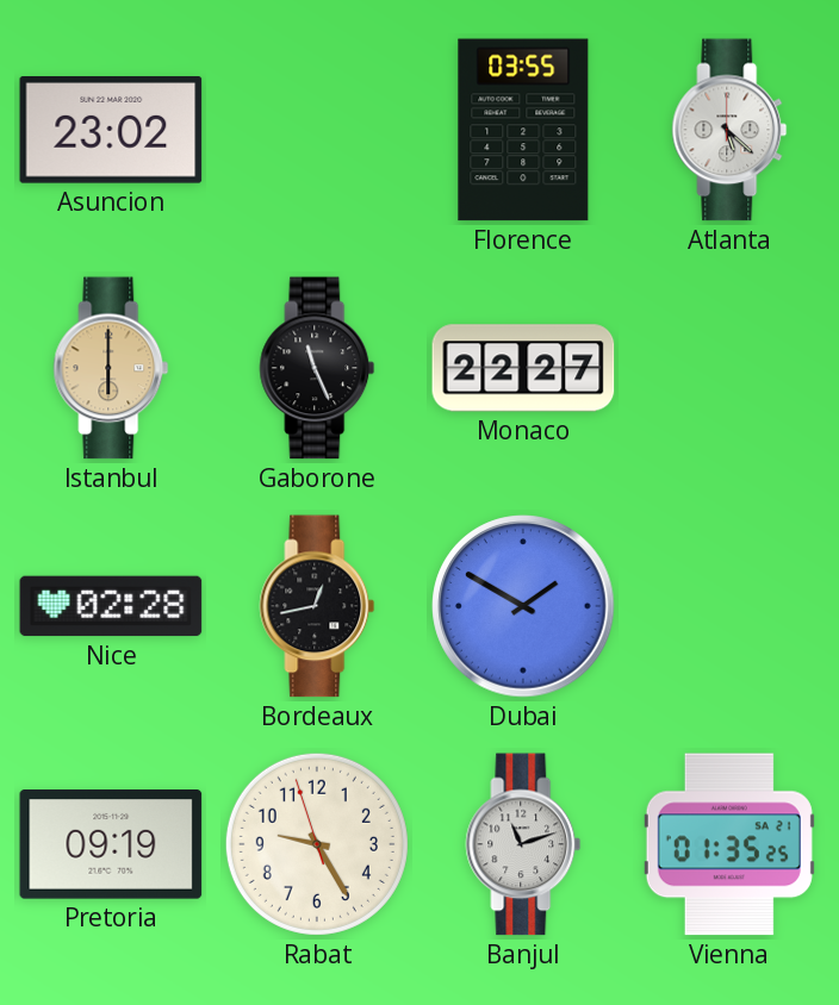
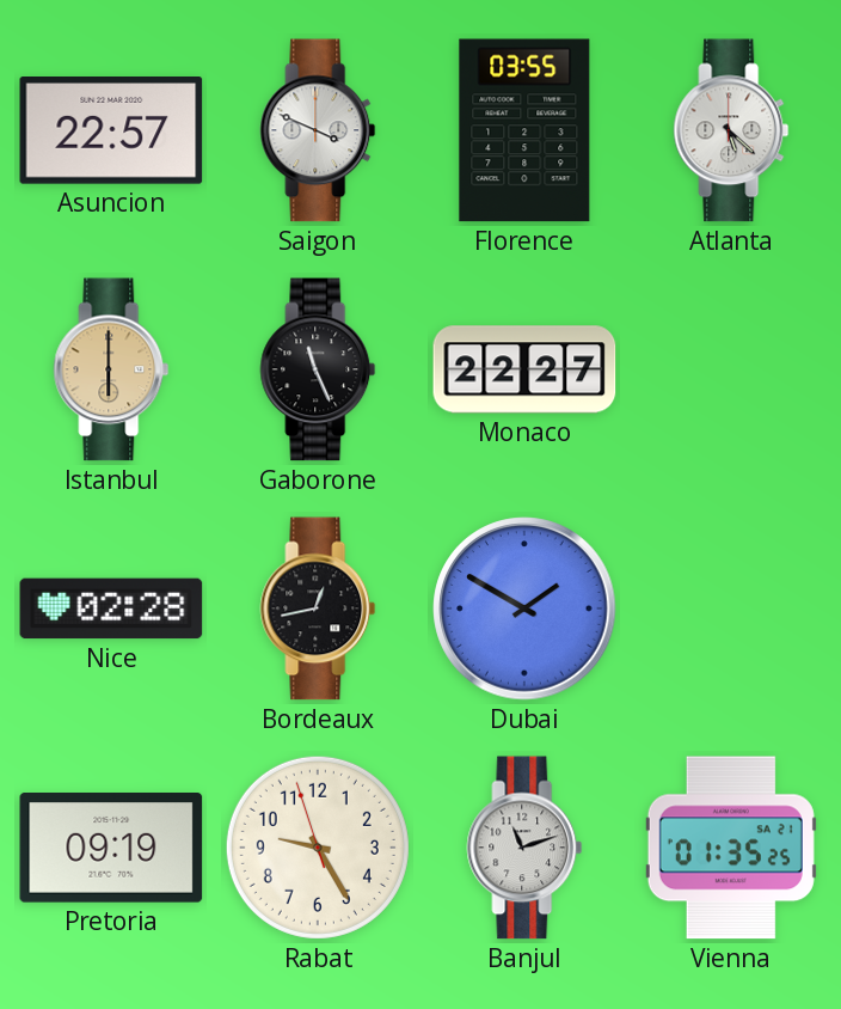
Asuncion: 23:02 -> 22:57
Saigon: none -> 3:49
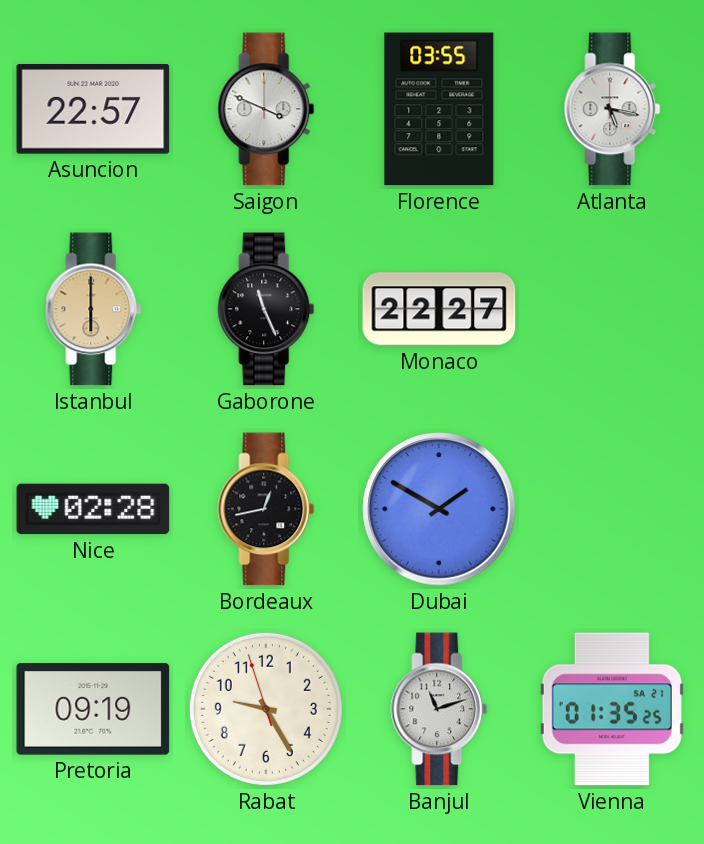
Atlanta: 5:22 -> 5:17
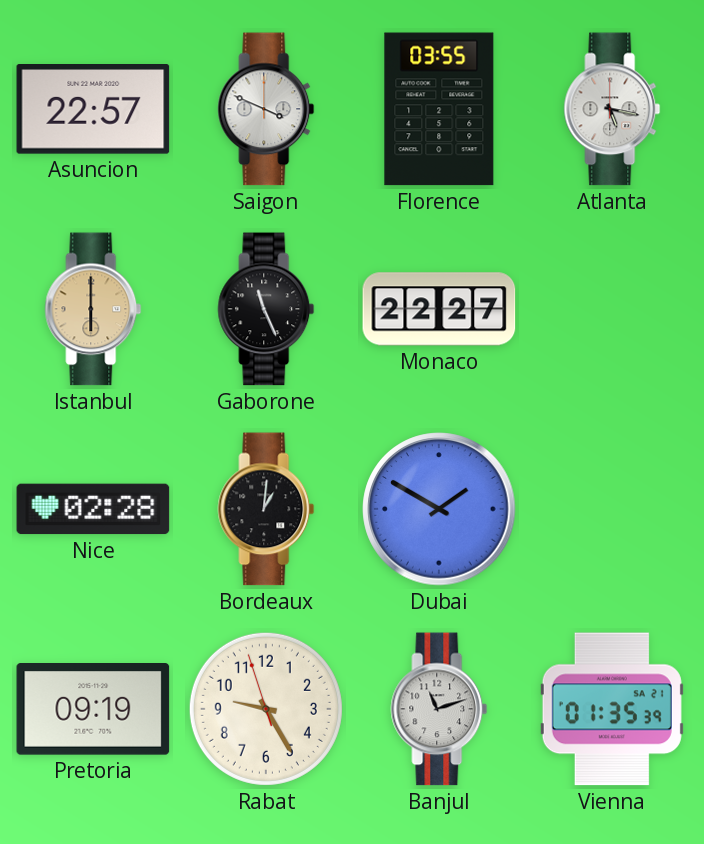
Bordeaux: 12:43 -> 1:01
Vienna: 01:35:25 -> 01:35:39
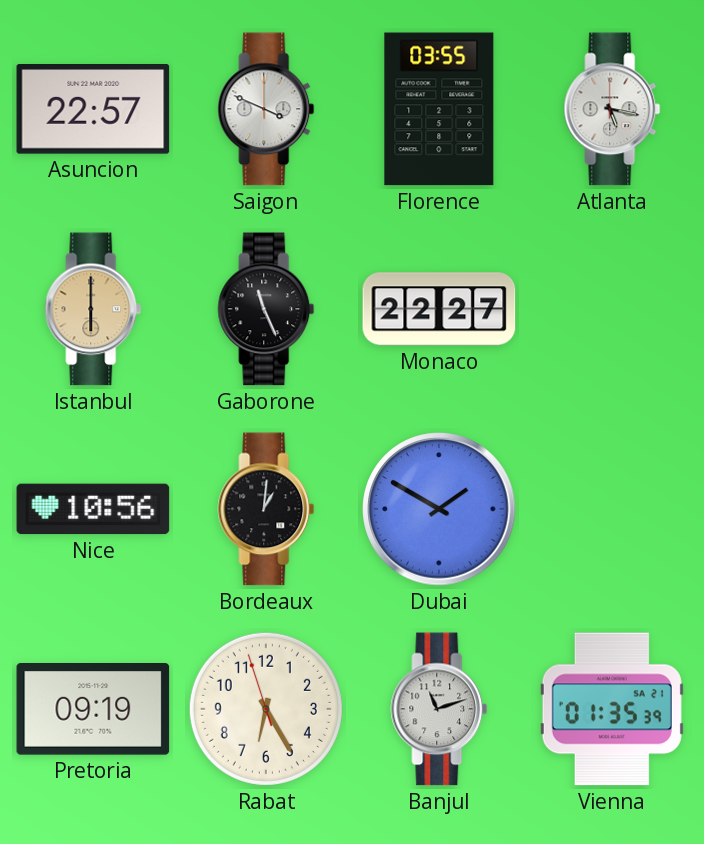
Nice: 02:28 -> 10:56
Rabat: 9:24 -> 6:24
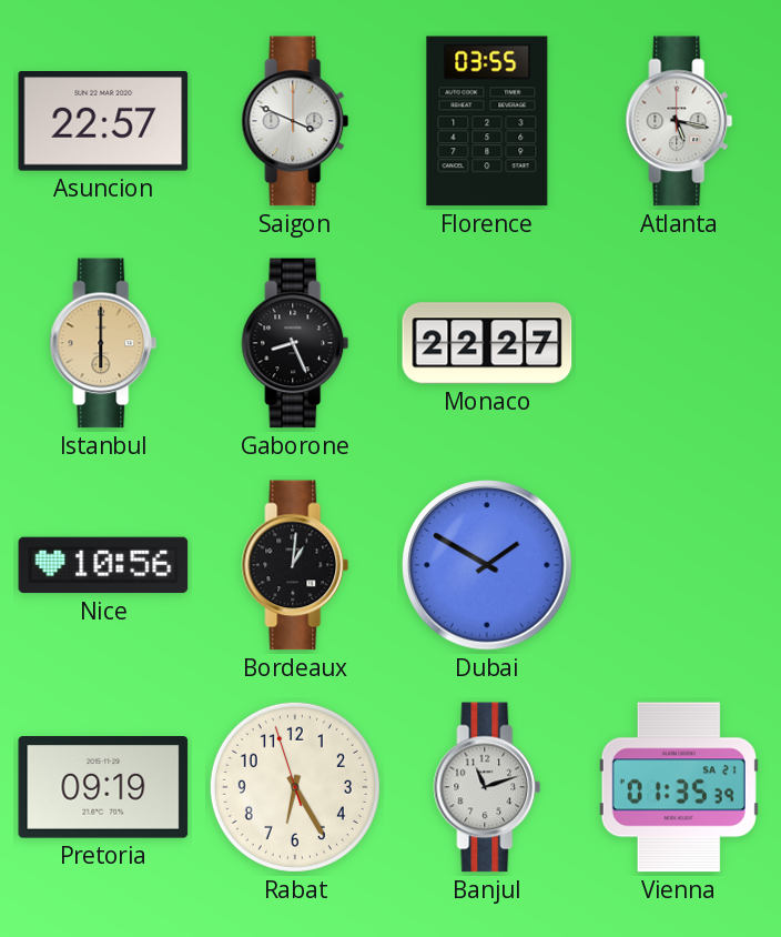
Gaborone: 11:26 -> 8:26
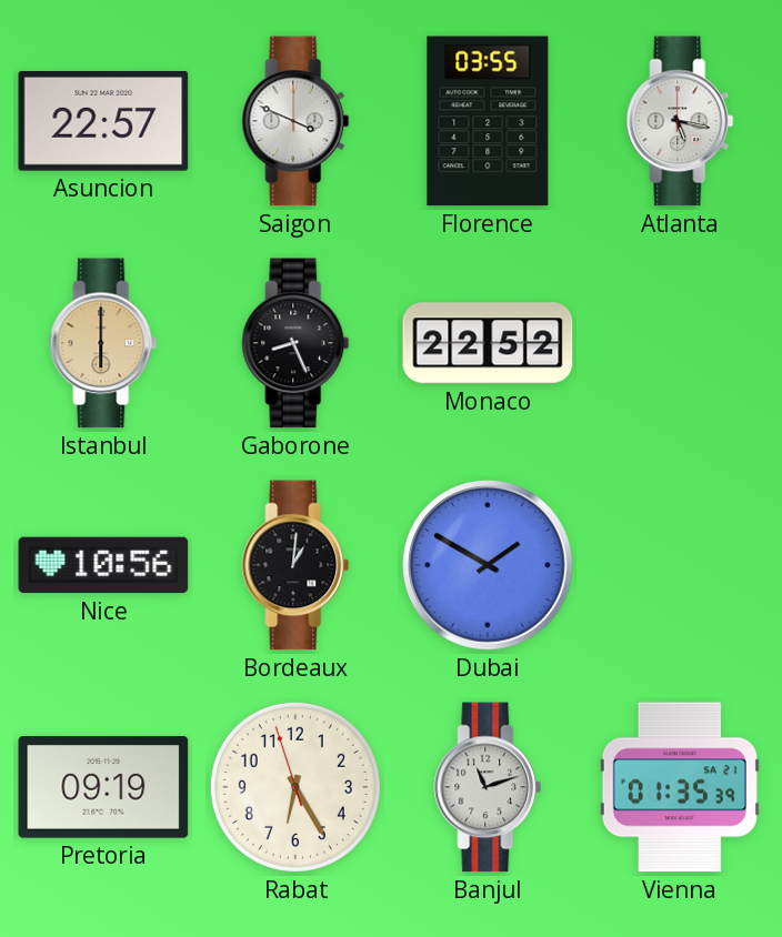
Monaco: 22:27 -> 22:52
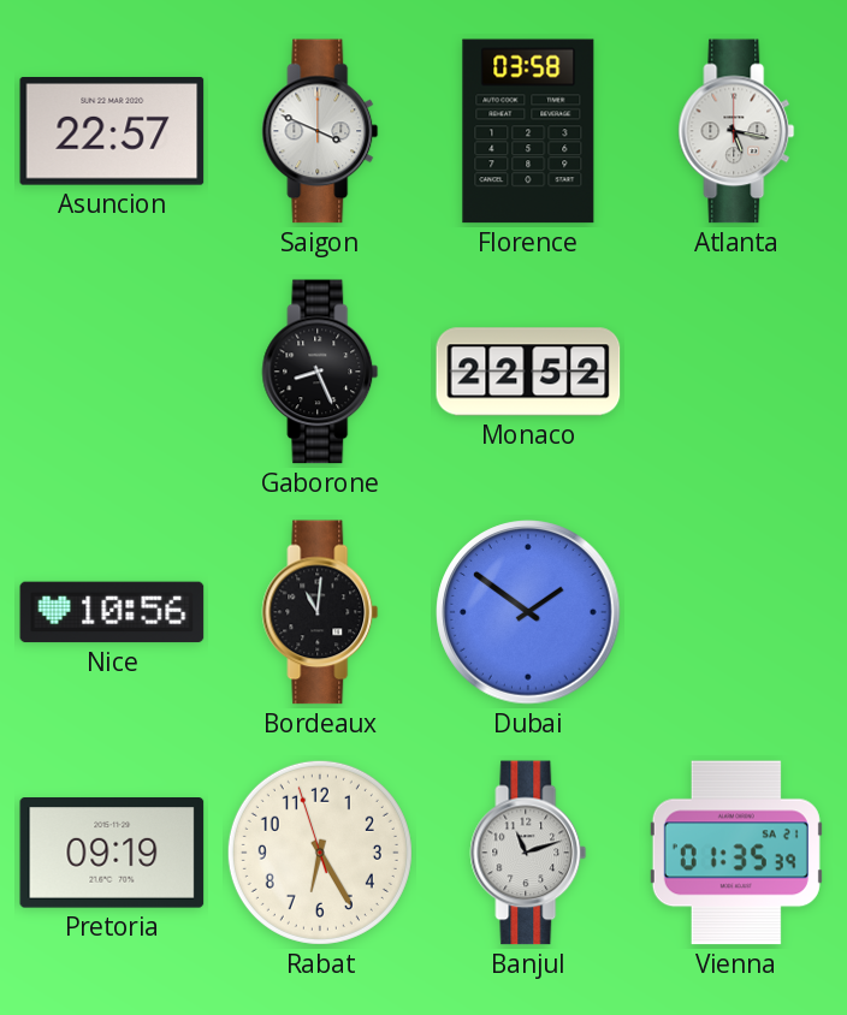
Florence: 03:55 -> 03:58
Istanbul: 6:00 -> none
Bordeaux: 1:01 -> 11:01
Dubai: 1:50 -> 1:51
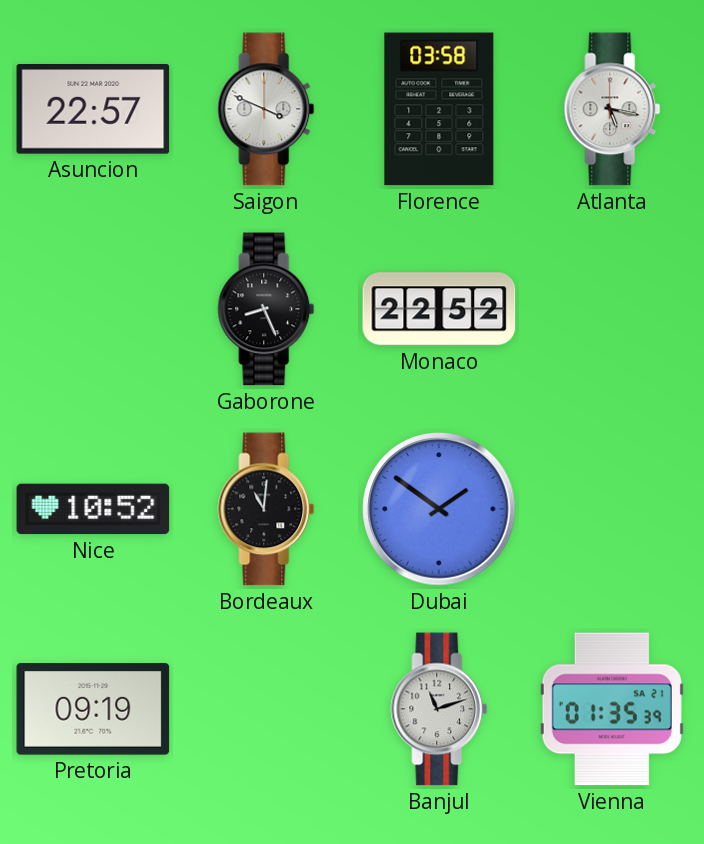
Nice: 10:56 -> 10:52
Rabat: 6:24 -> none
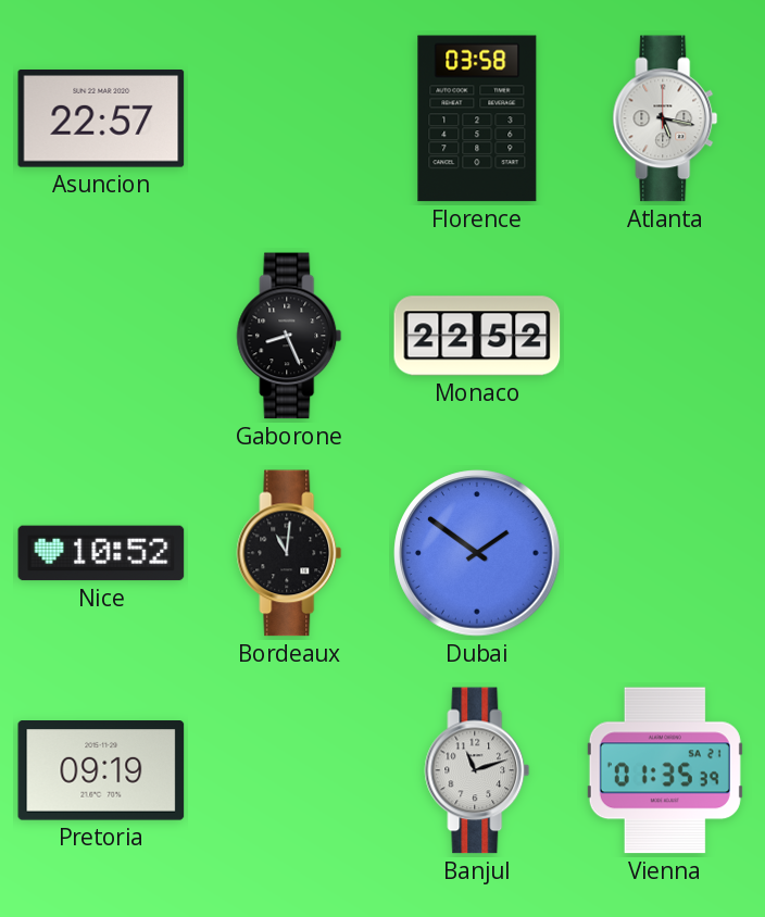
Saigon: 3:49 -> none
